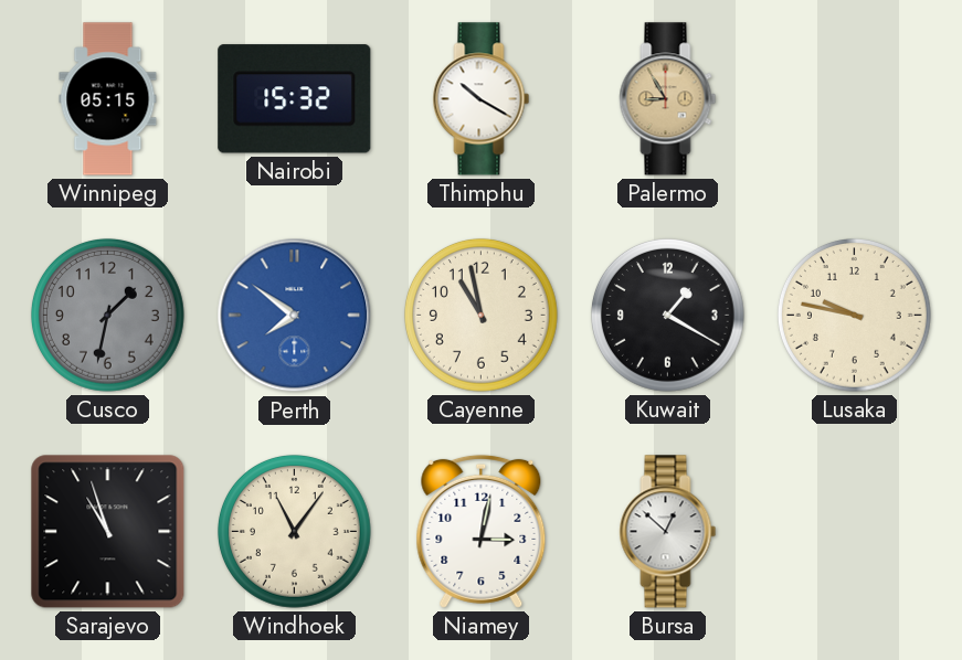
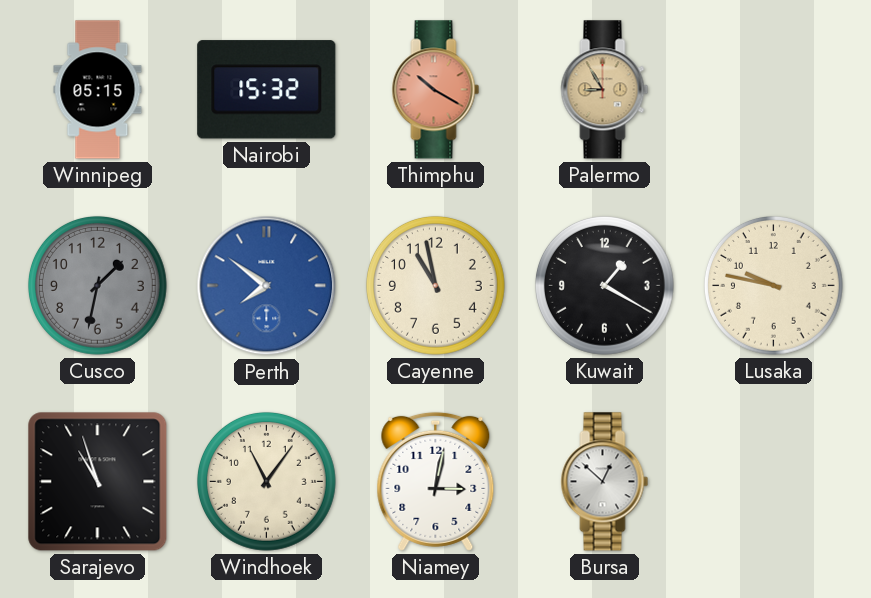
Thimphu dial: white -> salmon
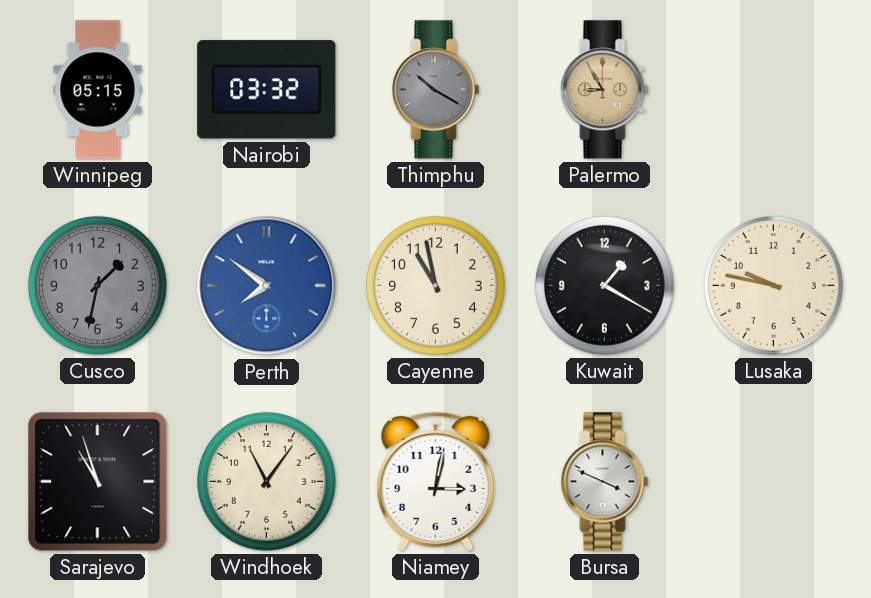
Nairobi: 15:32 -> 03:32
Thimphu dial: salmon -> grey
Bursa: 12:52 -> 3:49
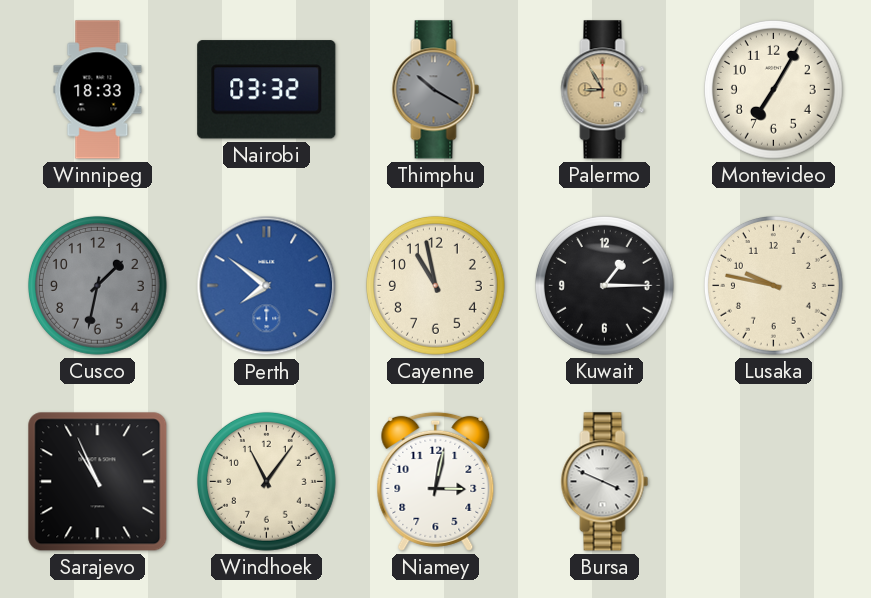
Winnipeg: 05:15 -> 18:33
Montevideo: none -> 7:05
Kuwait: 1:20 -> 1:15
Sarajevo: 10:57 -> 10:56
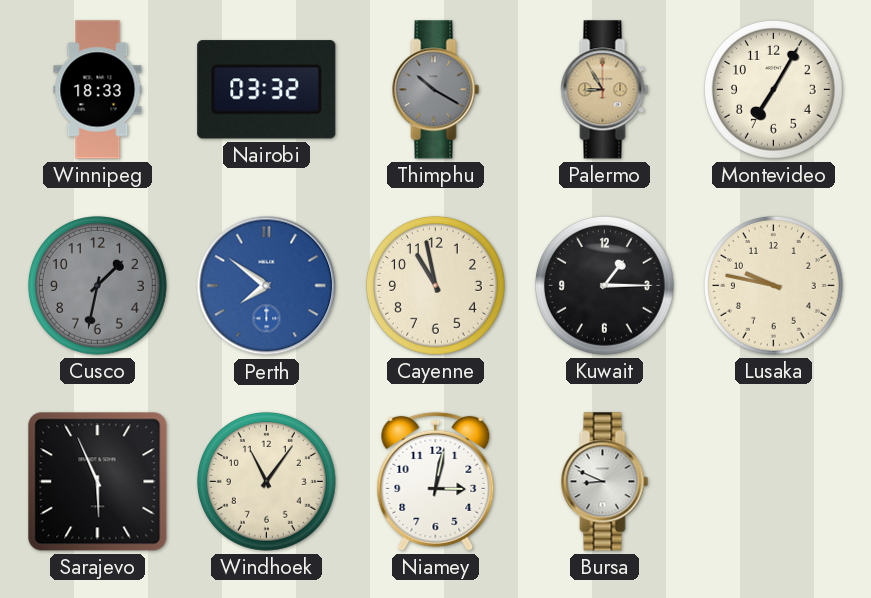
Sarajevo: 10:56 -> 5:56
Bursa: 3:49 -> 8:49
